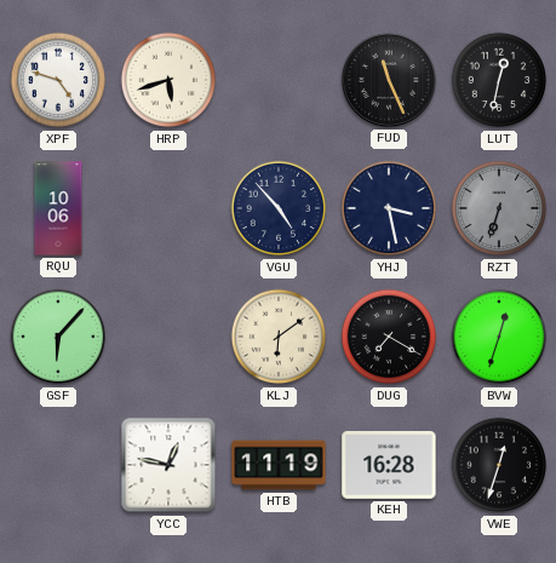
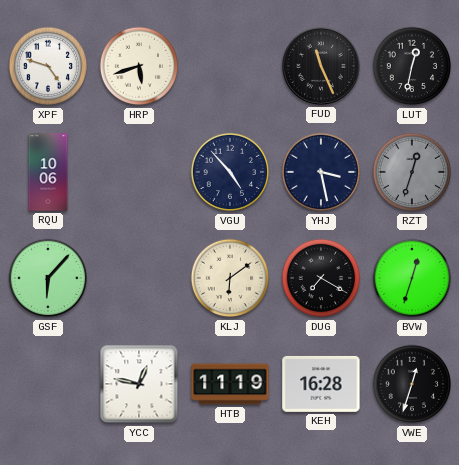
RZT: 6:33 -> 12:33
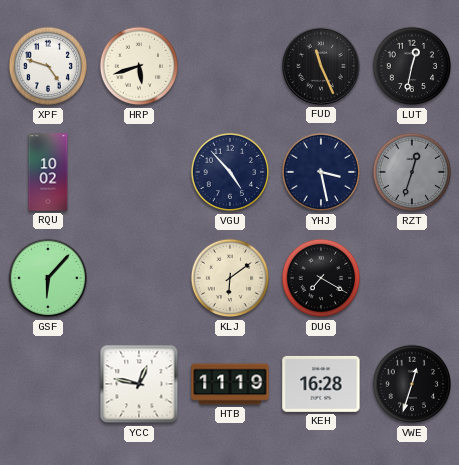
RQU: 10:06 -> 10:02
BVW: 12:33 -> none
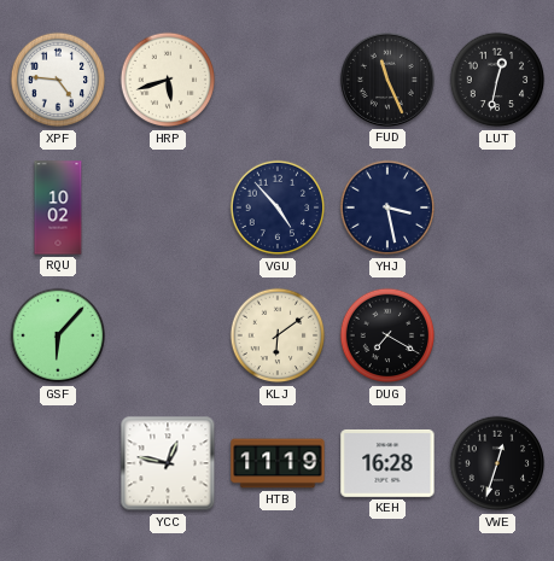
XPF: 4:48 -> 4:46
RZT: 12:33 -> none
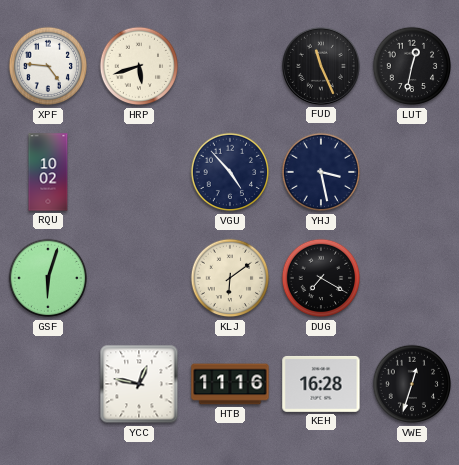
GSF: 6:07 -> 6:03
HTB: 11:19 -> 11:16
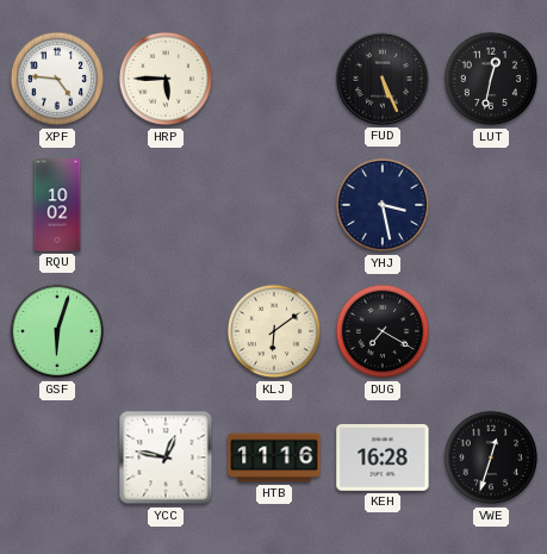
HRP: 5:42 -> 5:45
FUD: 11:26 -> 5:26
VGU: 4:53 -> none
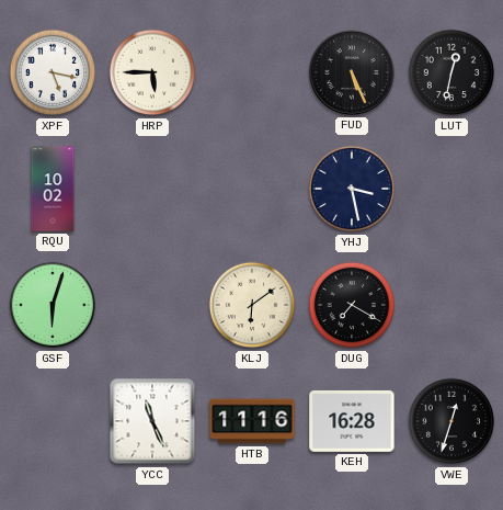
XPF: 4:46 -> 5:17
YCC: 12:47 -> 11:26
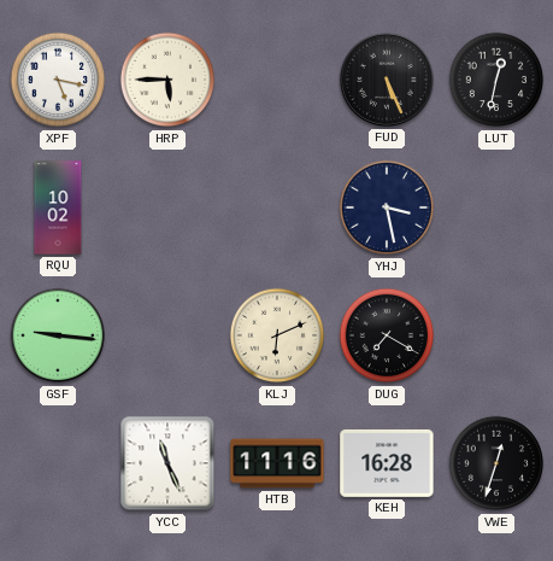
GSF: 6:03 -> 9:16
KLJ: 6:09 -> 6:11
